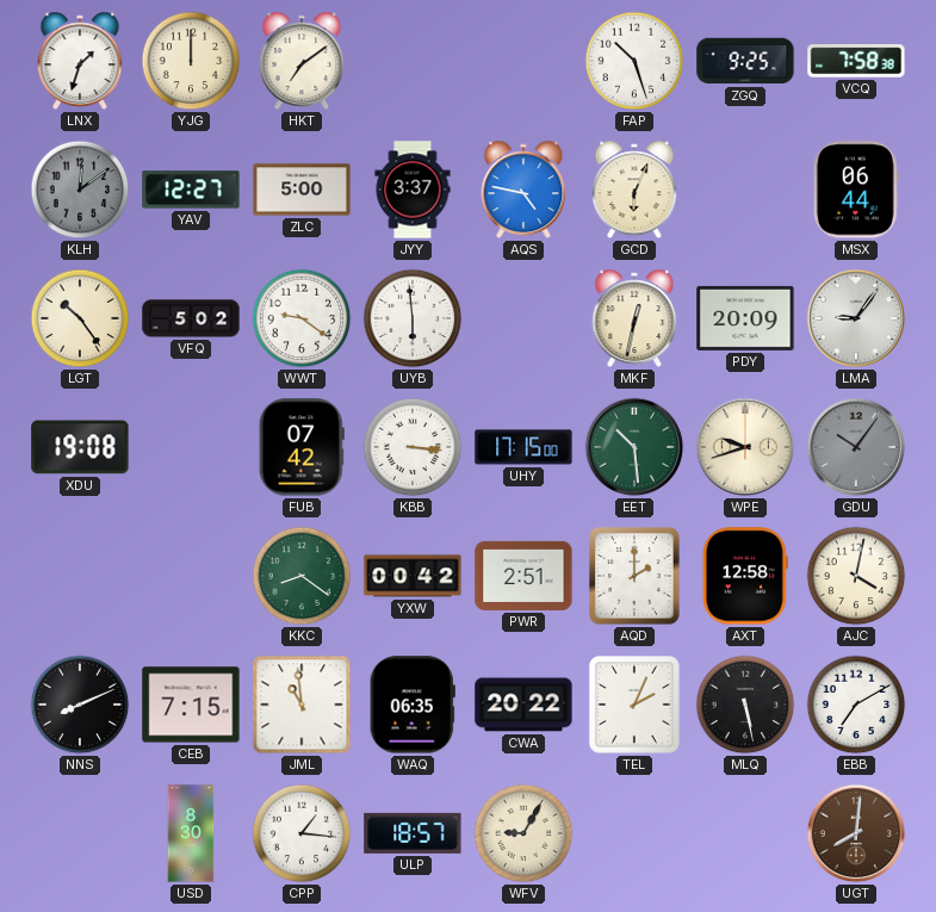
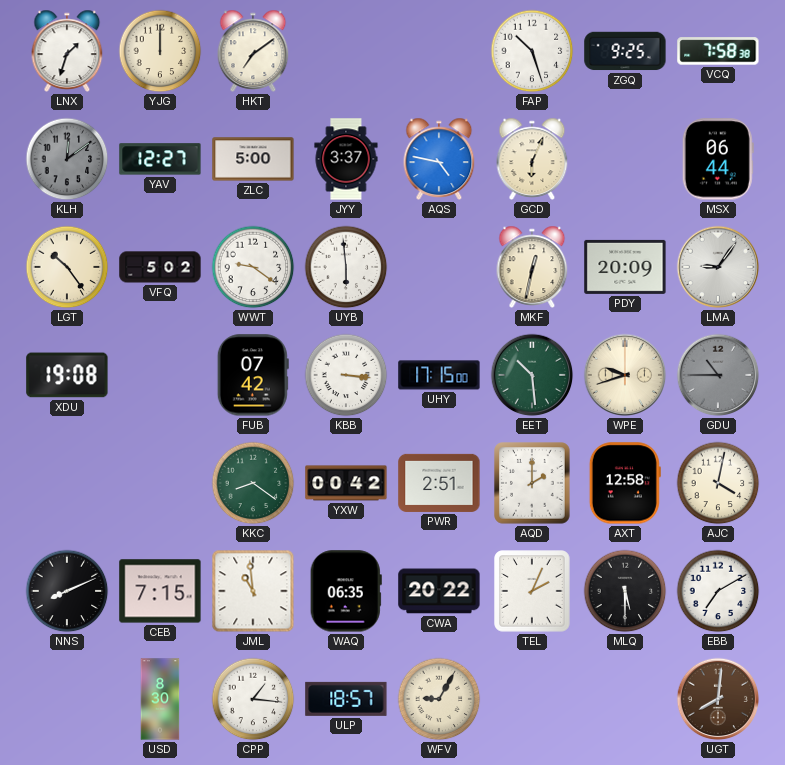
GDU: 10:06 -> 10:45
MLQ: 5:28 -> 5:30
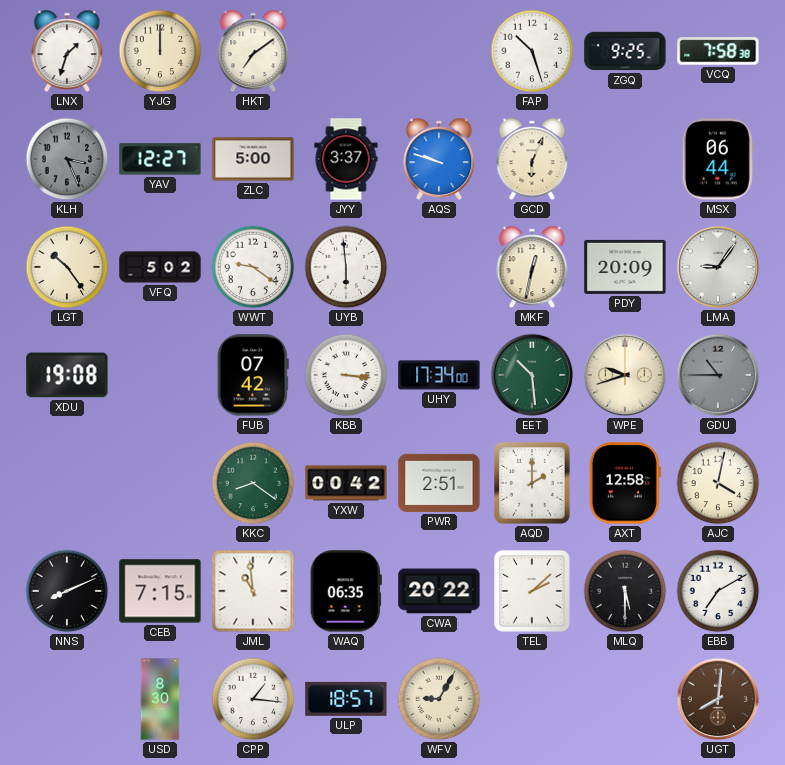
KLH: 12:09 -> 3:26
AQS: 4:47 -> 9:48
UHY: 17:15 -> 17:34
TEL: 2:04 -> 2:08
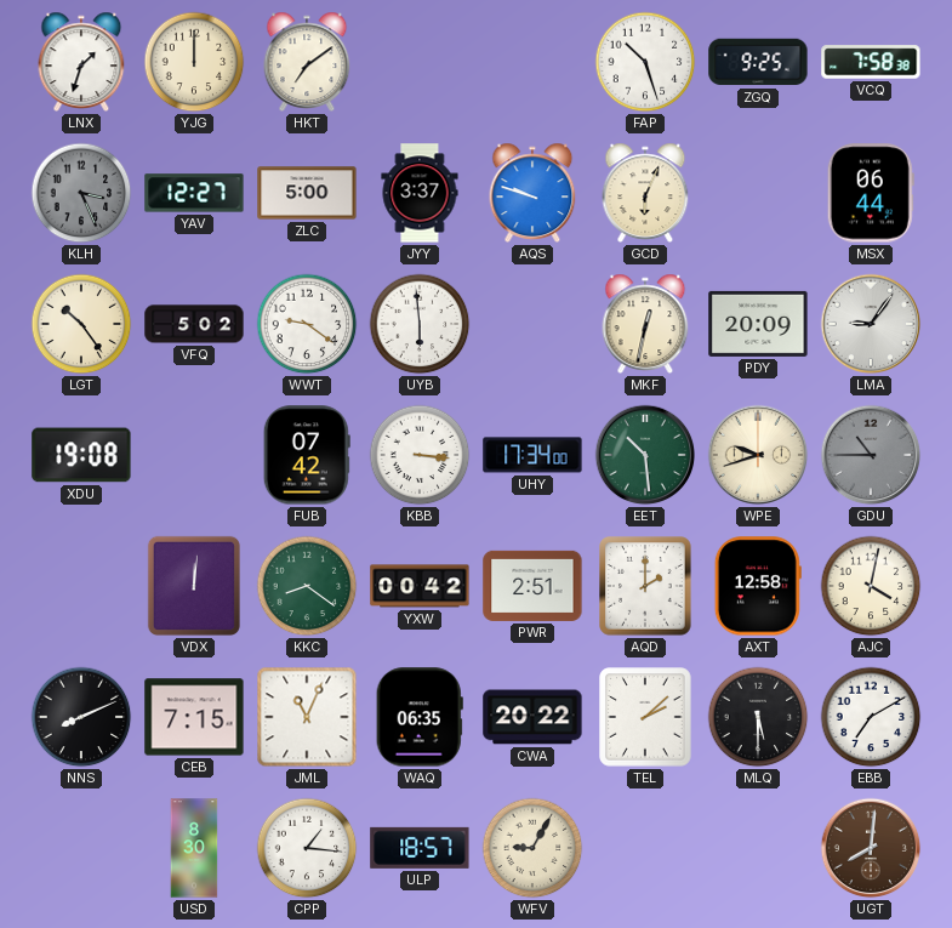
VDX: none -> 12:01
JML: 10:59 -> 11:04
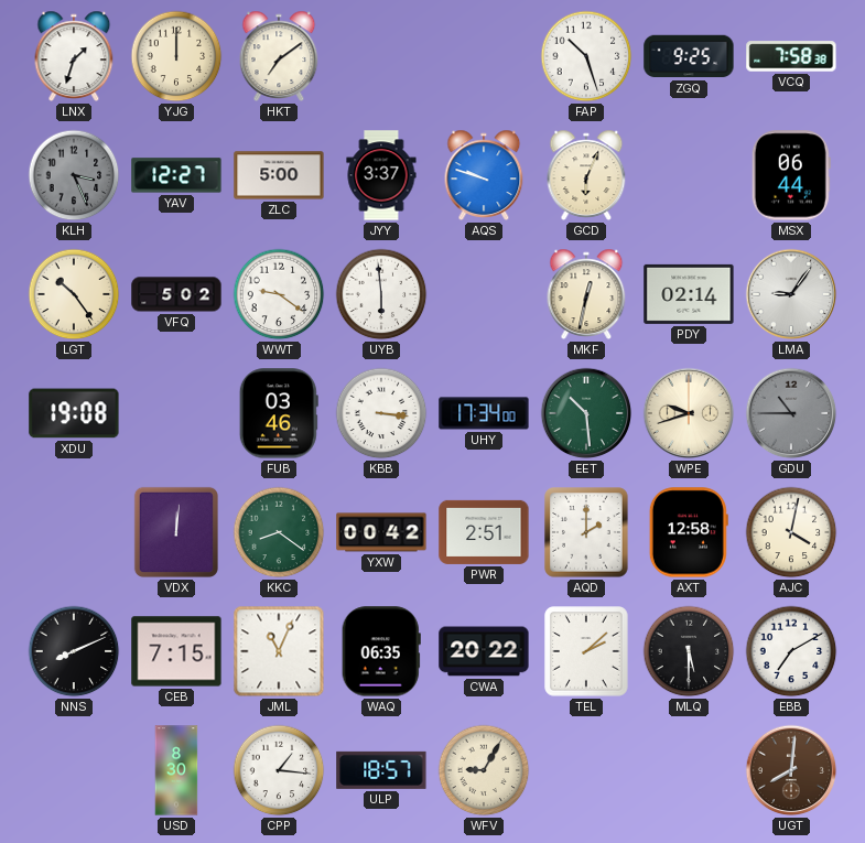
PDY: 20:09 -> 02:14
FUB: 07:42 -> 03:46
